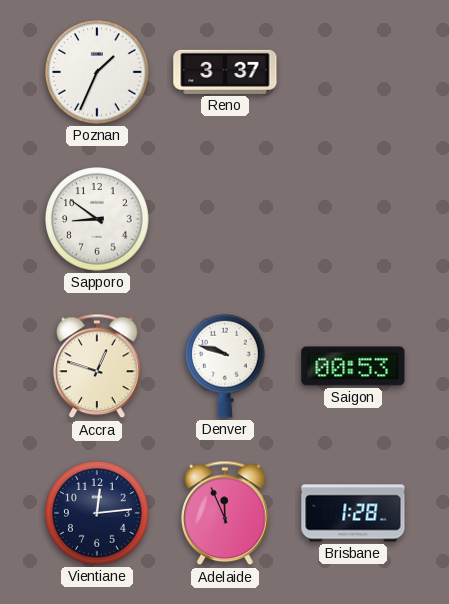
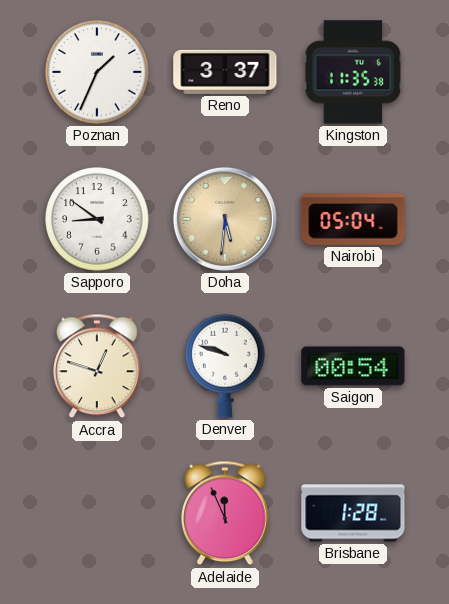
Kingston: none -> 11:35
Doha: none -> 5:31
Nairobi: none -> 05:04
Saigon: 00:53 -> 00:54
Vientiane: 12:14 -> none
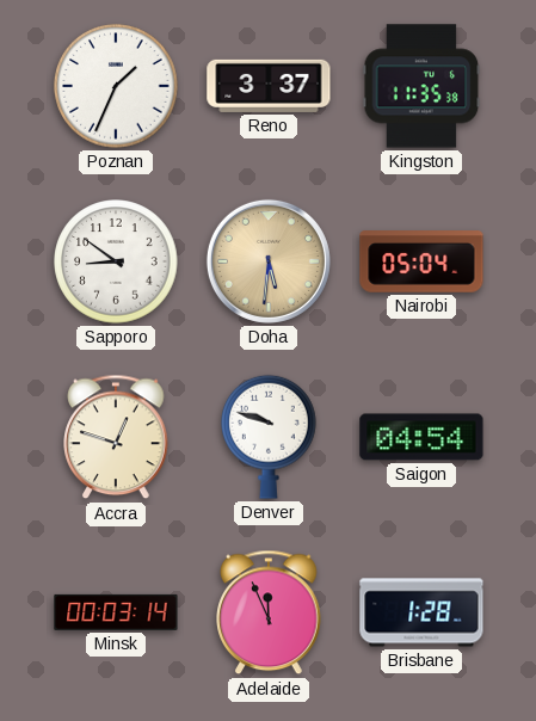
Saigon: 00:54 -> 04:54
Minsk: none -> 00:03
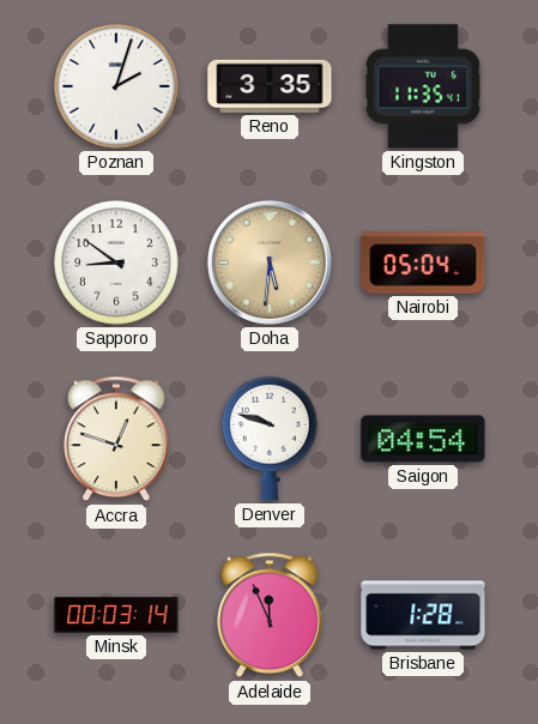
Poznan: 1:34 -> 2:03
Reno: 3:37 -> 3:35
Kingston: 11:35:38 -> 11:35:41
